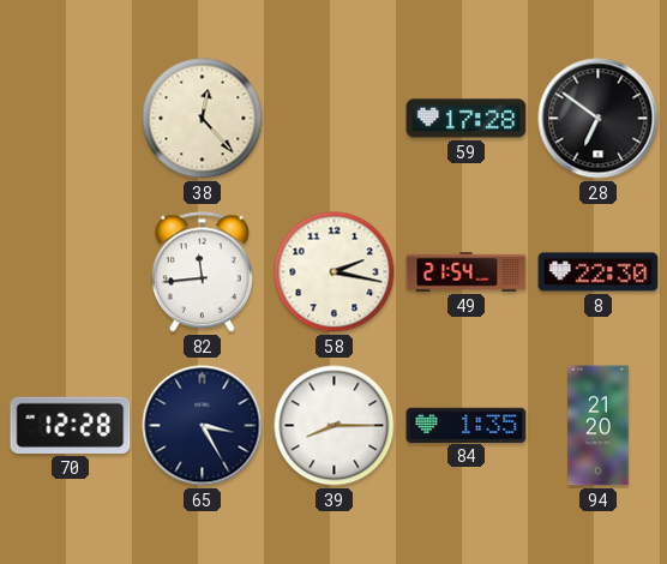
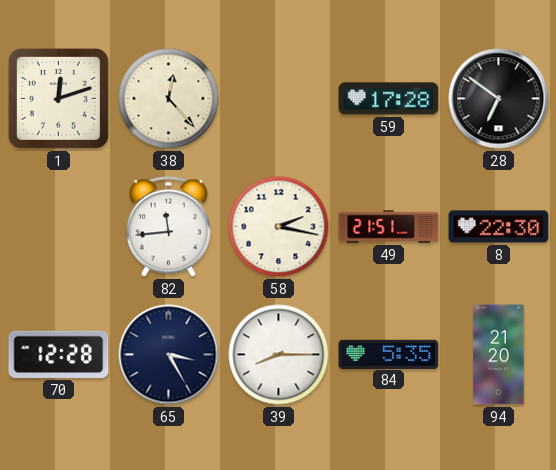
1: none -> 12:12
49: 21:54 -> 21:51
84: 1:35 -> 5:35
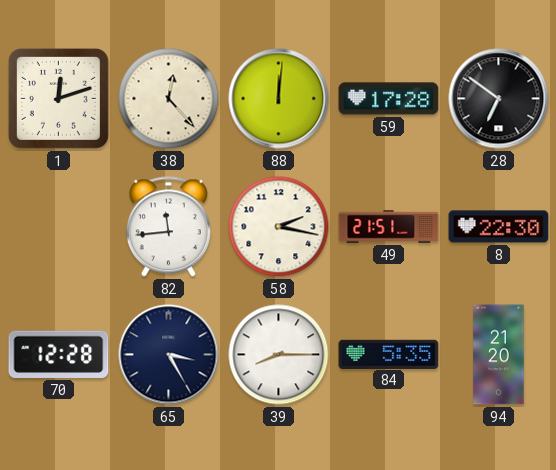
88: none -> 12:01
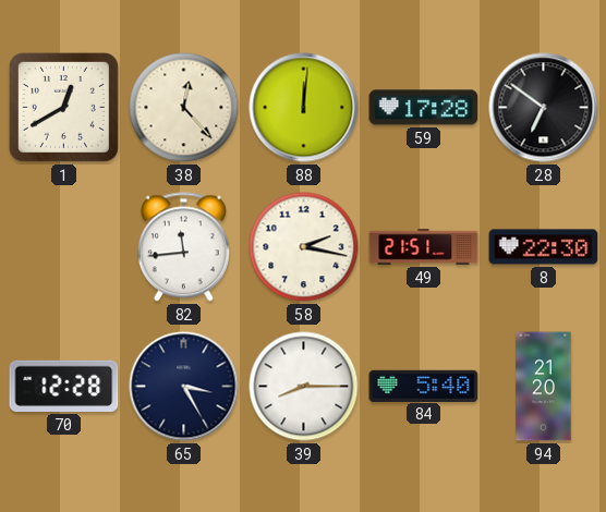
1: 12:12 -> 12:40
84: 5:35 -> 5:40
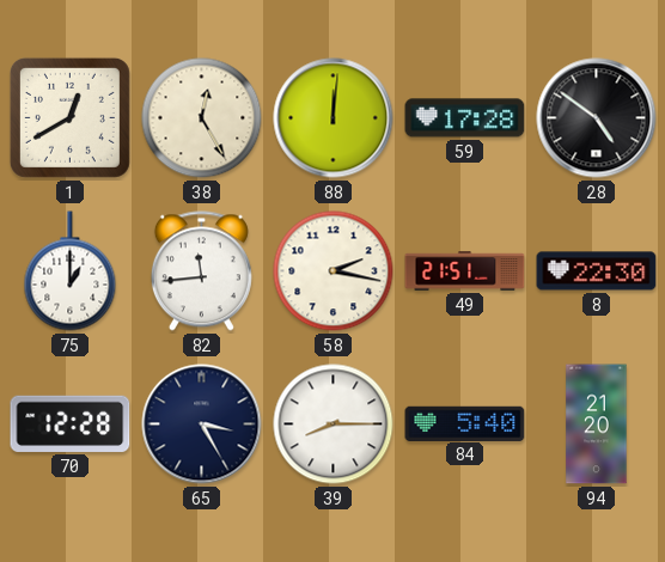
38: 12:23 -> 12:25
28: 6:51 -> 4:51
75: none -> 1:00
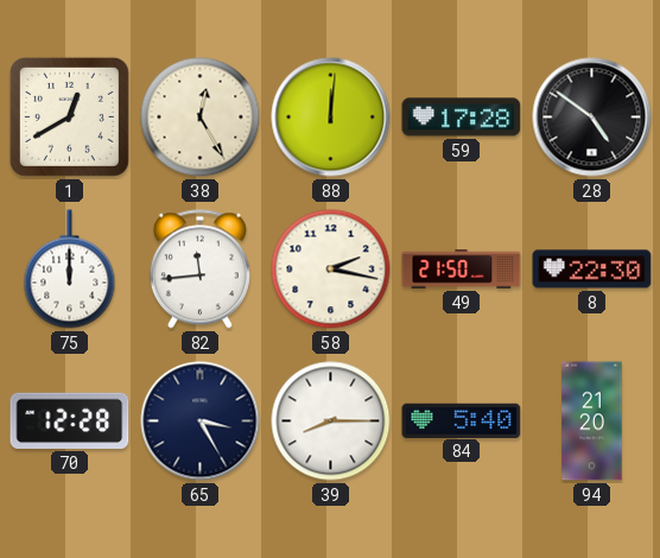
75: 1:00 -> 12:00
49: 21:51 -> 21:50
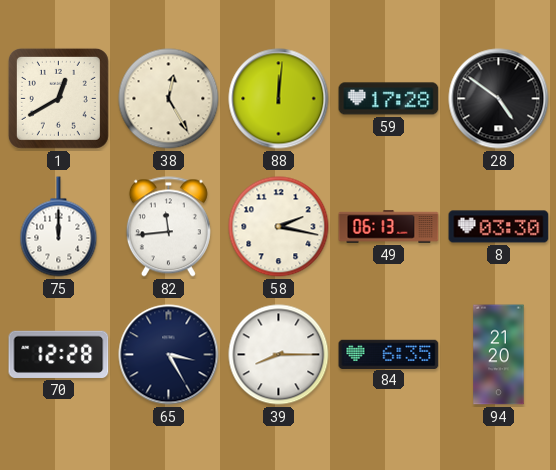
49: 21:50 -> 06:13
8: 22:30 -> 03:30
84: 5:40 -> 6:35
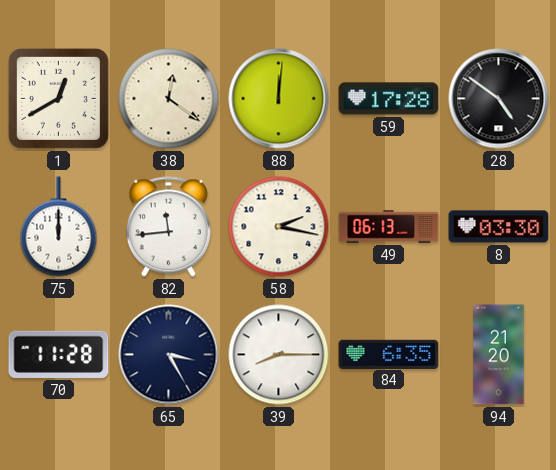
38: 12:25 -> 12:21
70: 12:28 -> 11:28
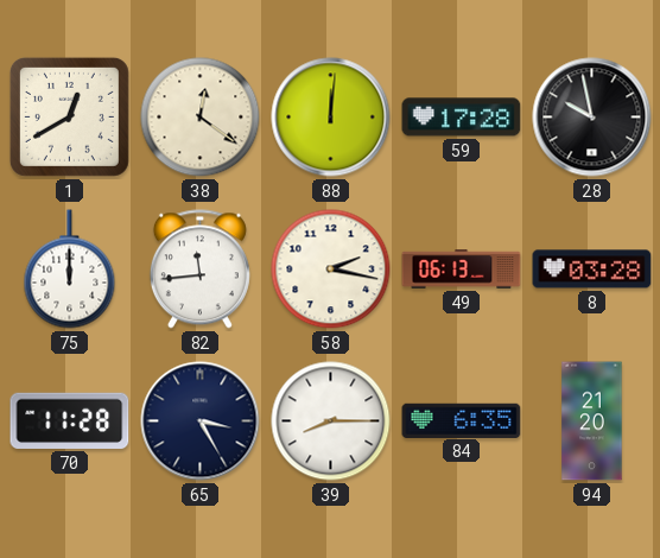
28: 4:51 -> 9:58
8: 03:30 -> 03:28
